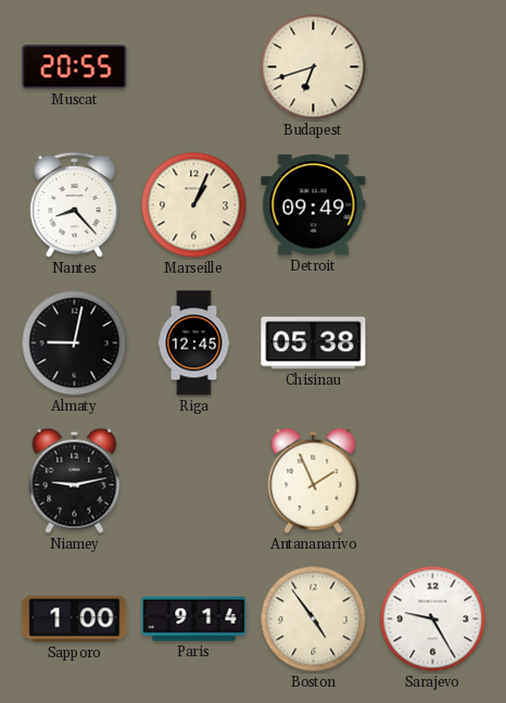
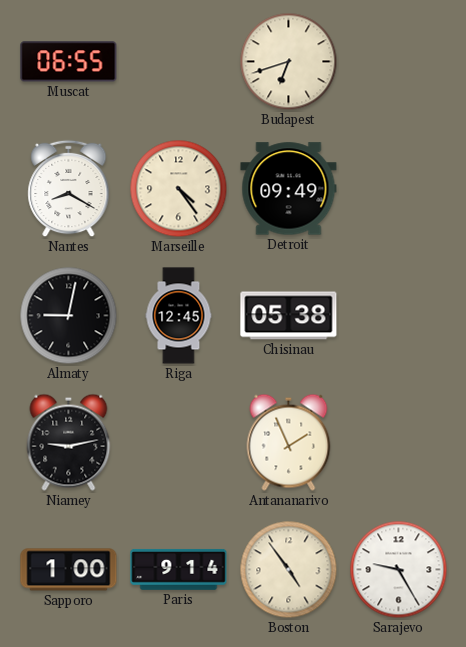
Muscat: 20:55 -> 06:55
Nantes: 8:23 -> 8:20
Marseille: 1:04 -> 4:24
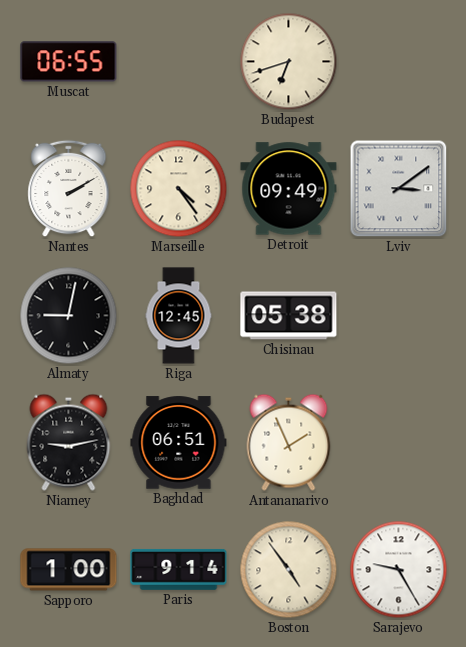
Nantes: 8:20 -> 2:10
Lviv: none -> 3:09
Baghdad: none -> 06:51
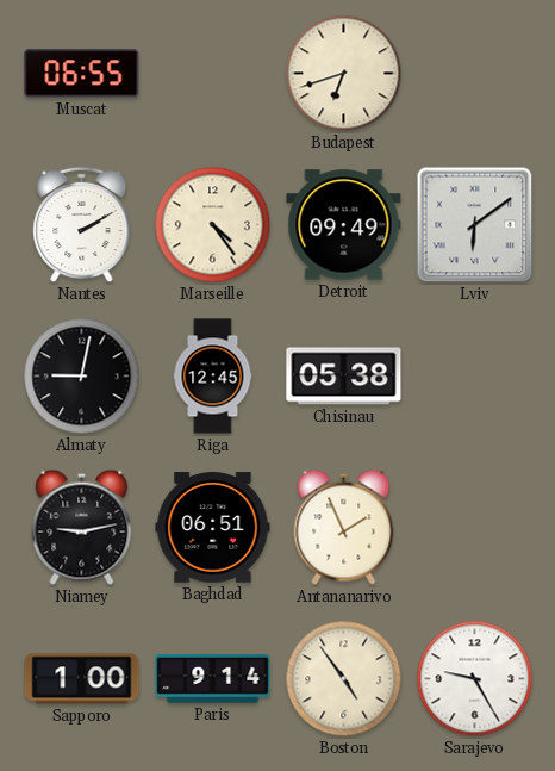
Lviv: 3:09 -> 6:09
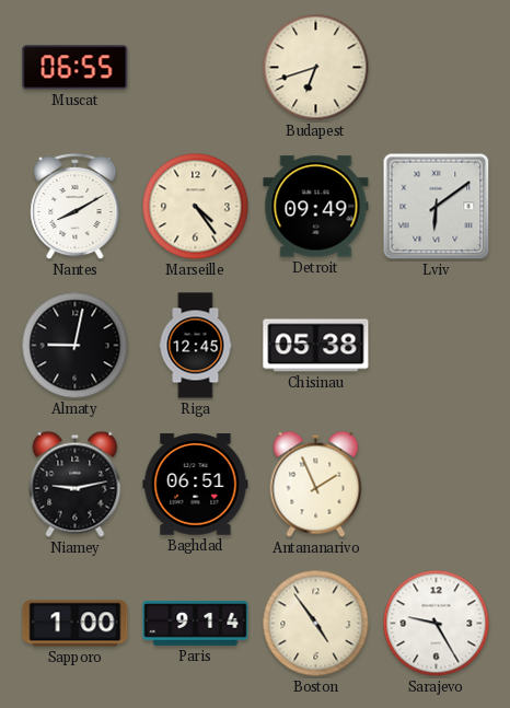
Nantes: 2:10 -> 8:10
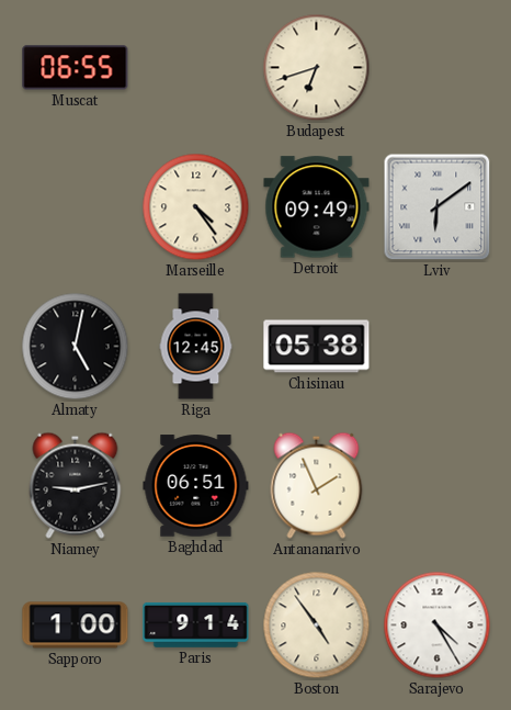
Nantes: 8:10 -> none
Almaty: 9:02 -> 5:02
Sarajevo: 9:25 -> 4:25
